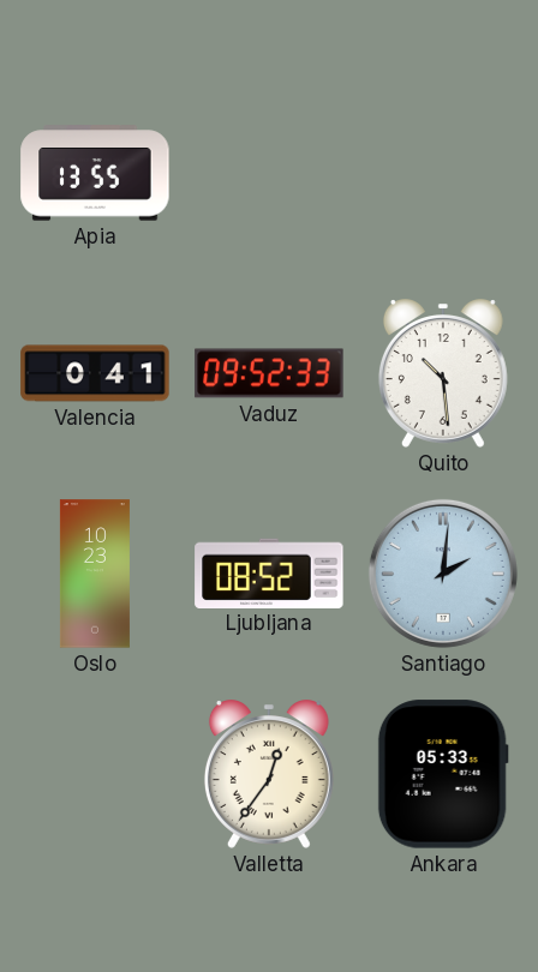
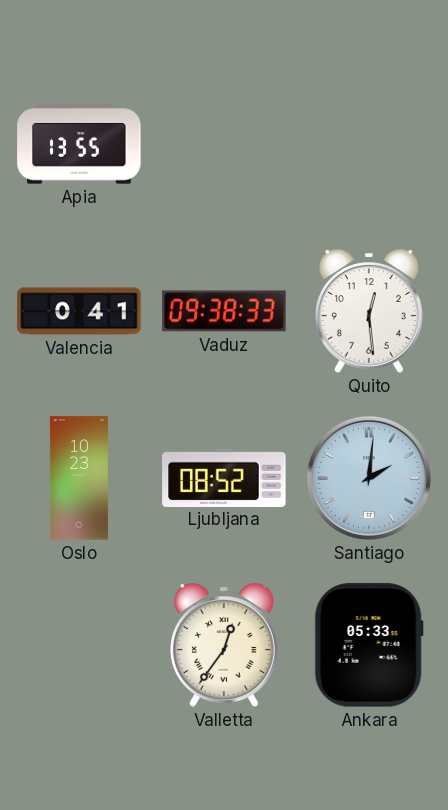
Vaduz: 09:52 -> 09:38
Quito: 10:29 -> 12:29
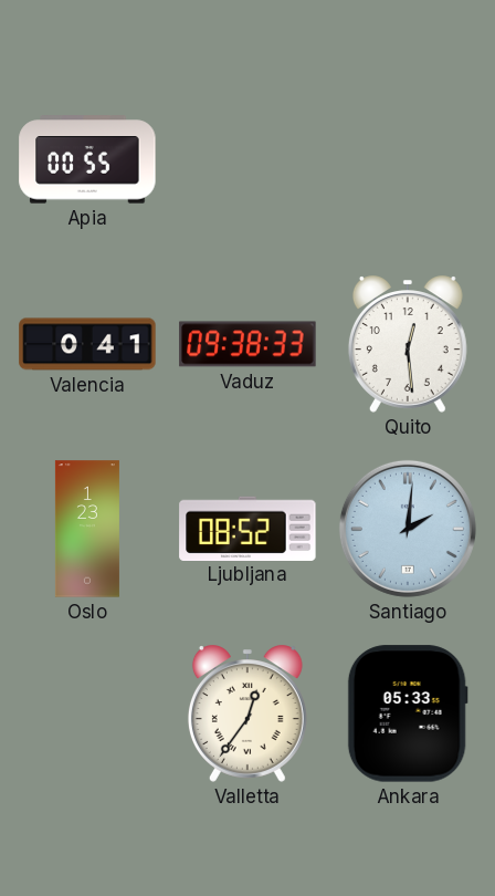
Apia: 13:55 -> 00:55
Oslo: 10:23 -> 1:23
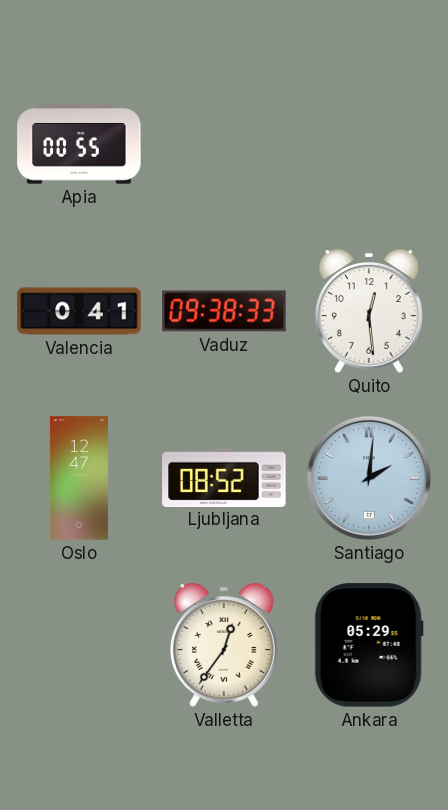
Oslo: 1:23 -> 12:47
Ankara: 05:33 -> 05:29
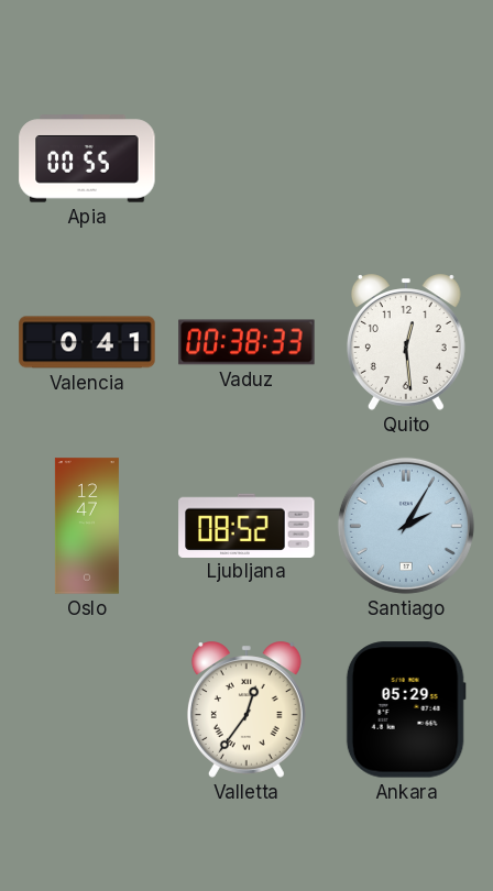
Vaduz: 09:38 -> 00:38
Santiago: 2:01 -> 2:05
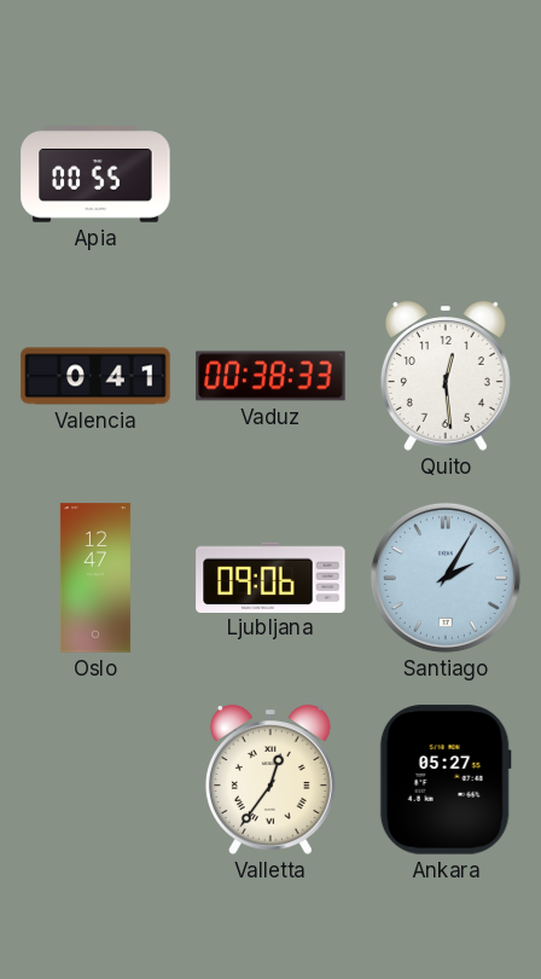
Ljubljana: 08:52 -> 09:06
Ankara: 05:29 -> 05:27
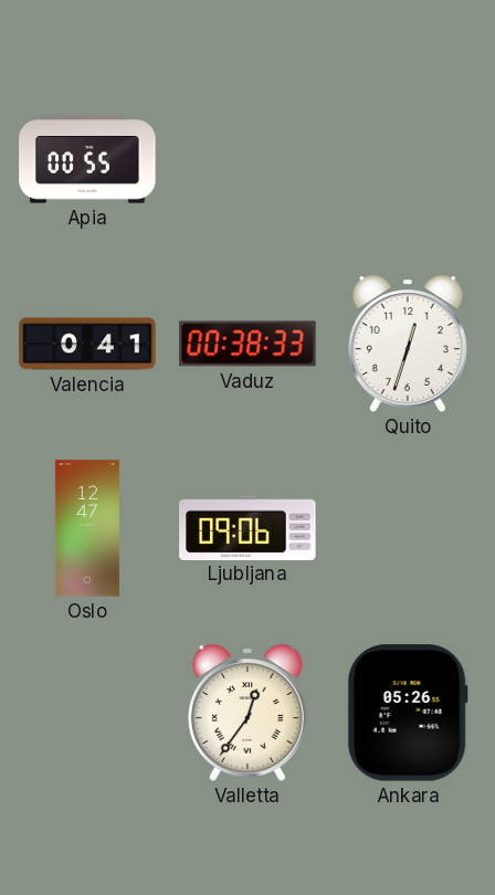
Quito: 12:29 -> 12:33
Santiago: 2:05 -> none
Ankara: 05:27 -> 05:26
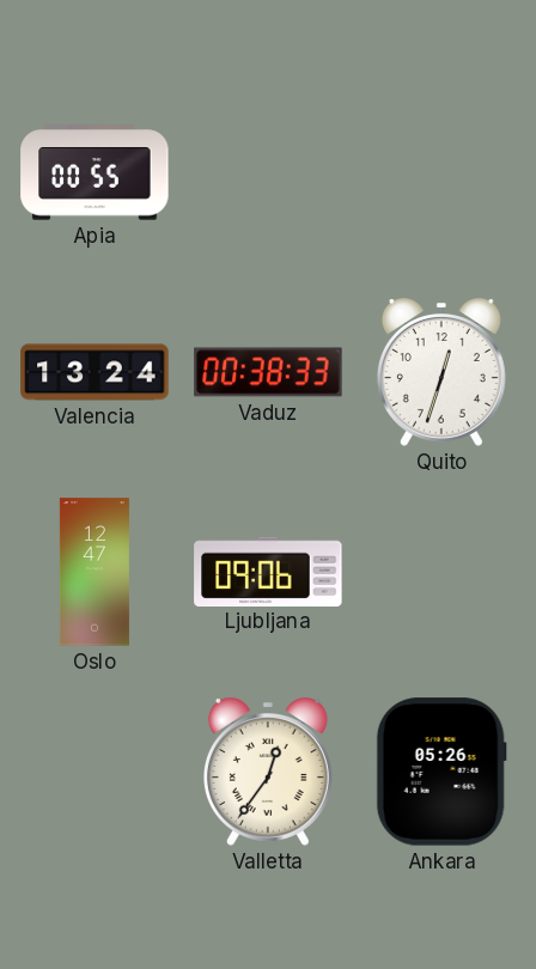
Valencia: 0:41 -> 13:24
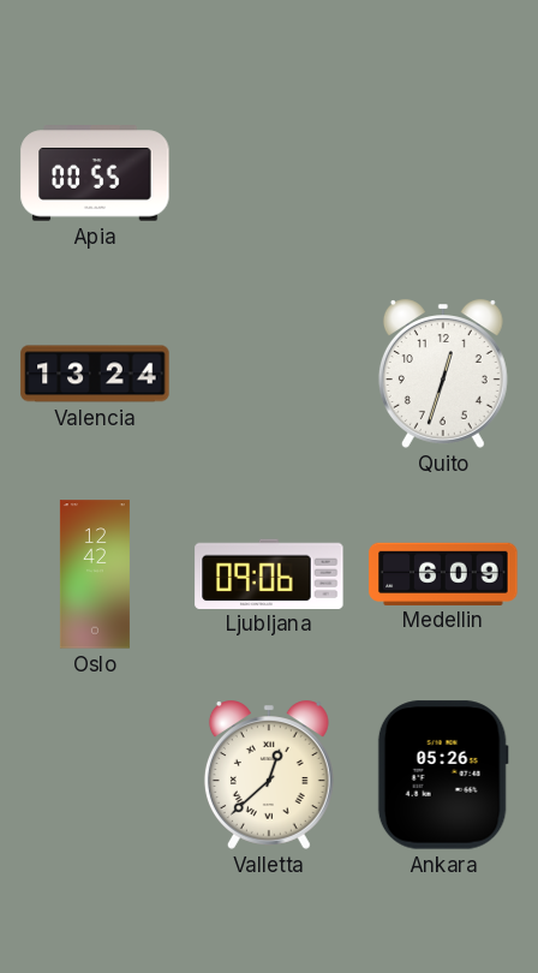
Vaduz: 00:38 -> none
Oslo: 12:47 -> 12:42
Medellin: none -> 6:09
Valletta: 12:36 -> 12:38
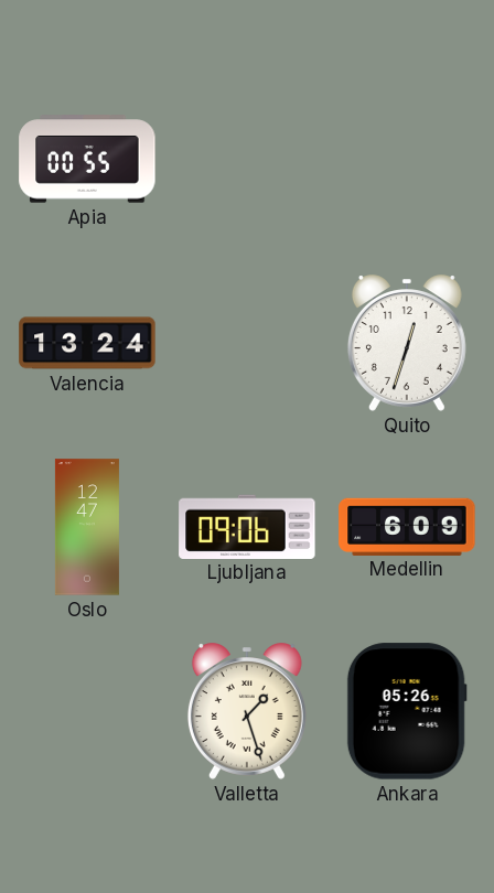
Oslo: 12:42 -> 12:47
Valletta: 12:38 -> 1:27
